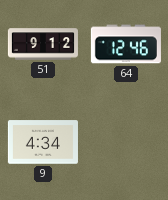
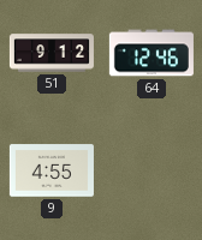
9: 4:34 -> 4:55
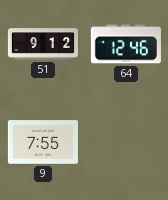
9: 4:55 -> 7:55
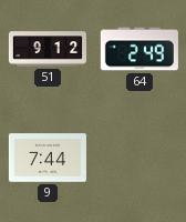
64: 12:46 -> 2:49
9: 7:55 -> 7:44
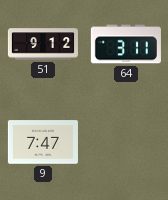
64: 2:49 -> 3:11
9: 7:44 -> 7:47
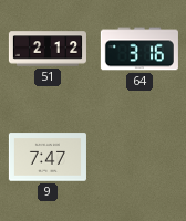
51: 9:12 -> 2:12
64: 3:11 -> 3:16
